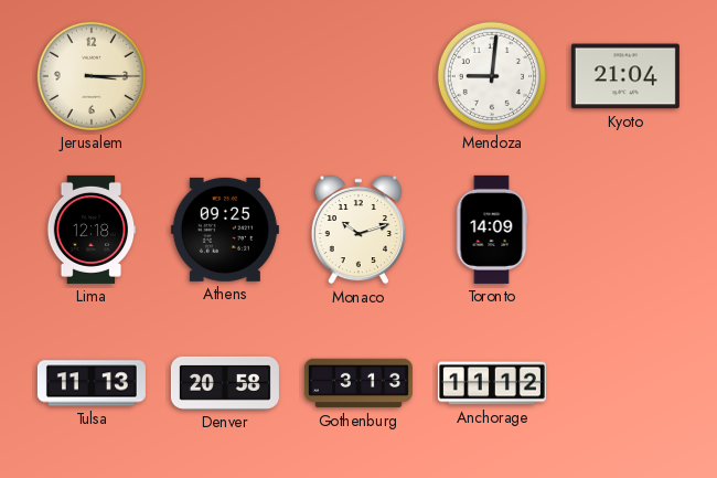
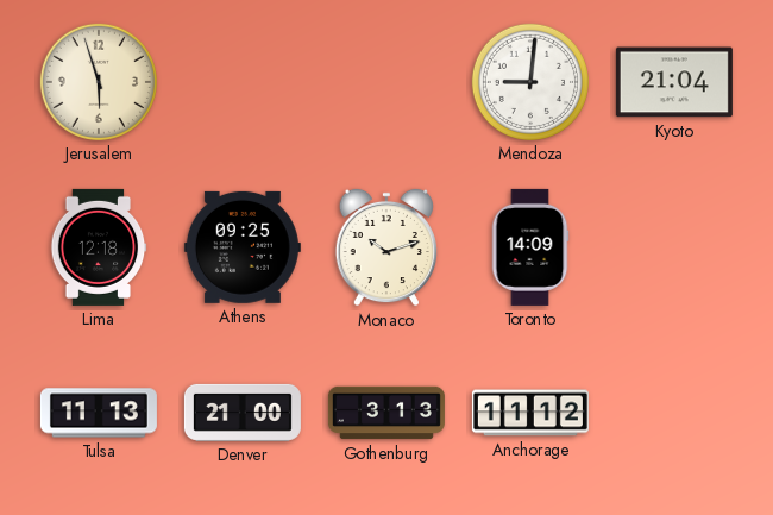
Jerusalem: 3:15 -> 5:57
Denver: 20:58 -> 21:00
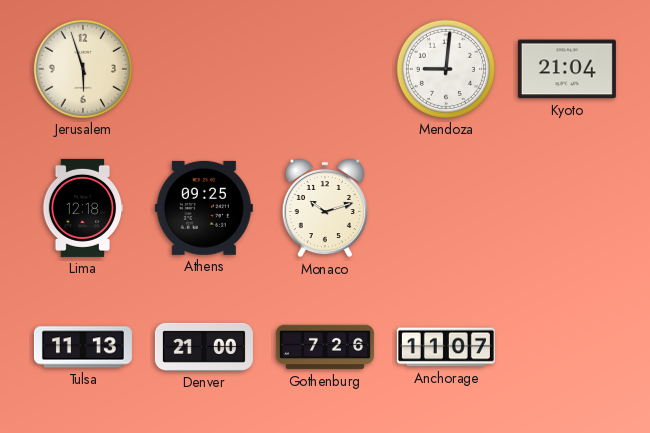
Toronto: 14:09 -> none
Gothenburg: 3:13 -> 7:26
Anchorage: 11:12 -> 11:07
